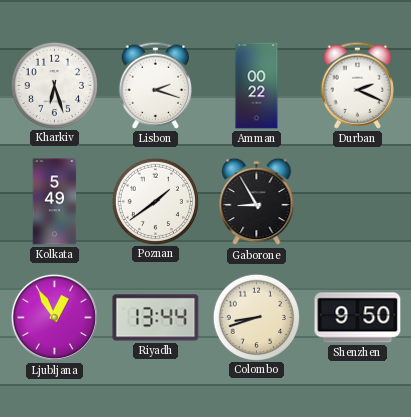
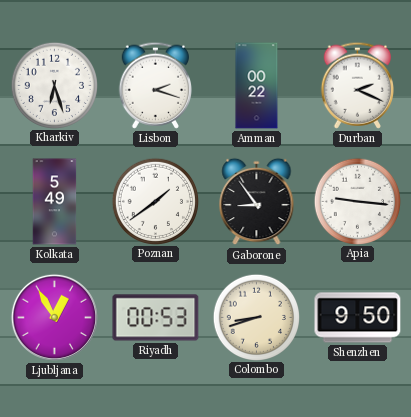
Gaborone: 8:55 -> 8:54
Apia: none -> 9:16
Riyadh: 13:44 -> 00:53
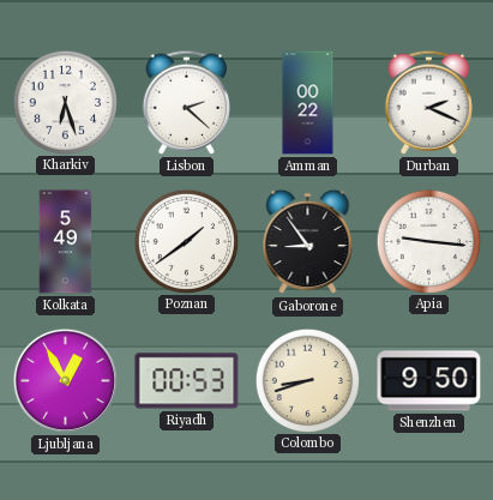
Lisbon: 2:18 -> 2:22
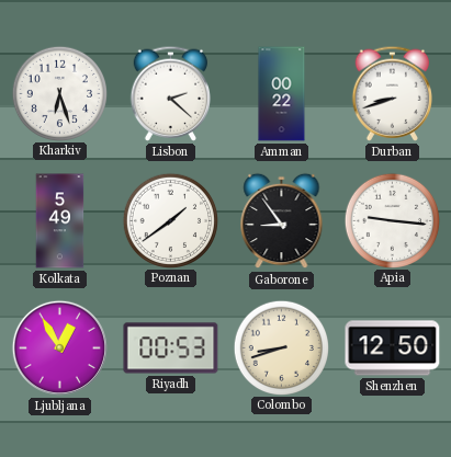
Durban: 2:19 -> 8:42
Shenzhen: 9:50 -> 12:50
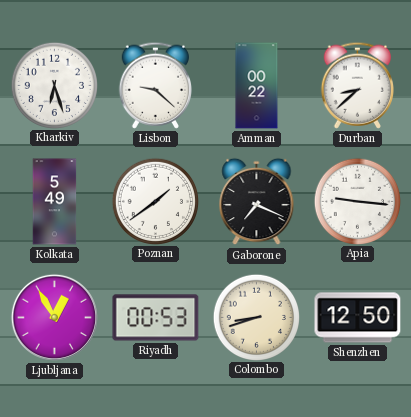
Lisbon: 2:22 -> 9:22
Durban: 8:42 -> 8:38
Gaborone: 8:54 -> 7:19
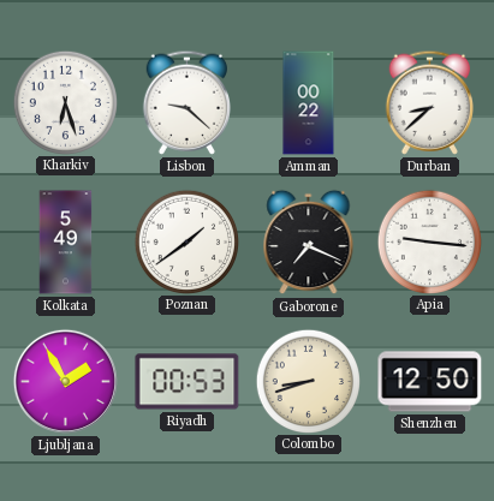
Ljubljana: 12:55 -> 1:55
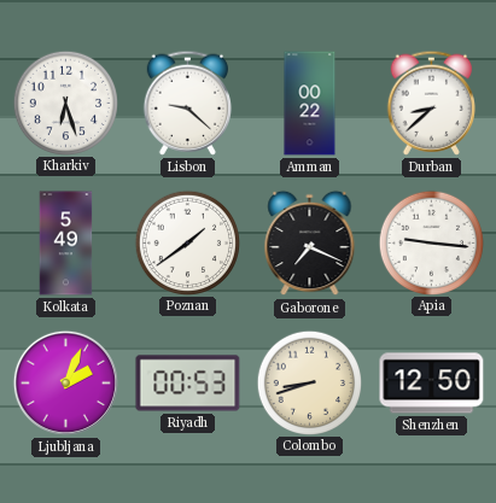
Ljubljana: 1:55 -> 2:04
